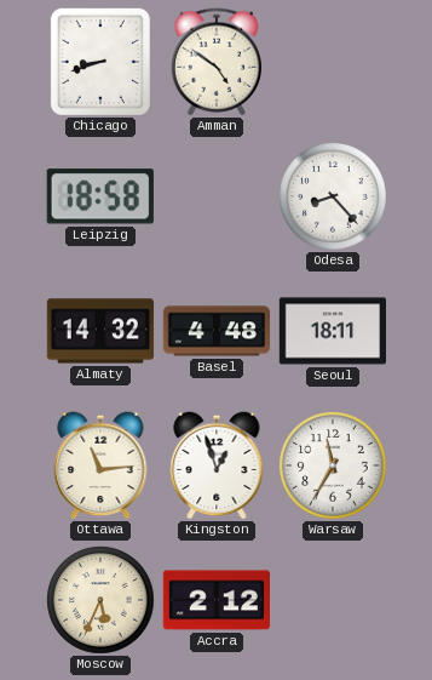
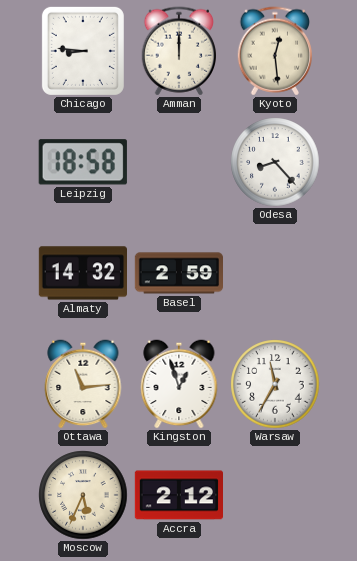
Chicago: 8:42 -> 8:46
Amman: 4:51 -> 12:00
Kyoto: none -> 12:29
Basel: 4:48 -> 2:59
Seoul: 18:11 -> none
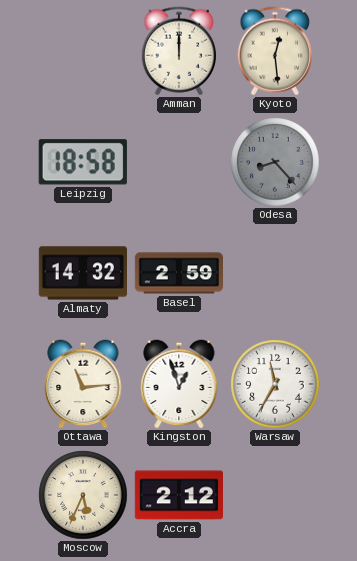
Chicago: 8:46 -> none
Odesa dial: white -> grey
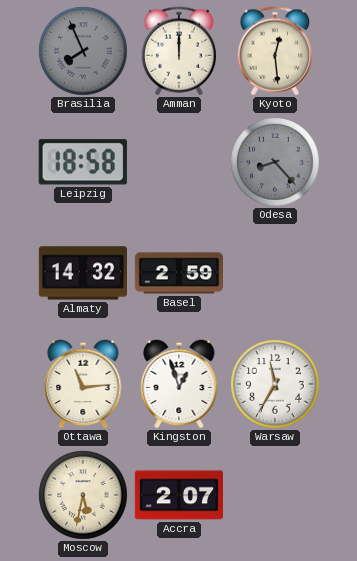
Brasilia: none -> 7:56
Moscow: 5:34 -> 5:32
Accra: 2:12 -> 2:07
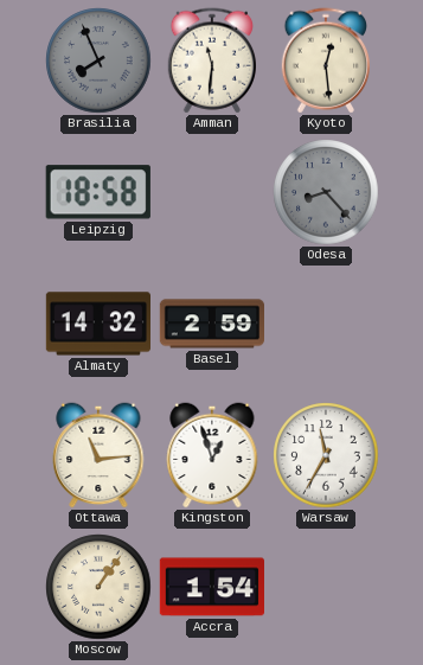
Amman: 12:00 -> 11:31
Moscow: 5:32 -> 1:06
Accra: 2:07 -> 1:54
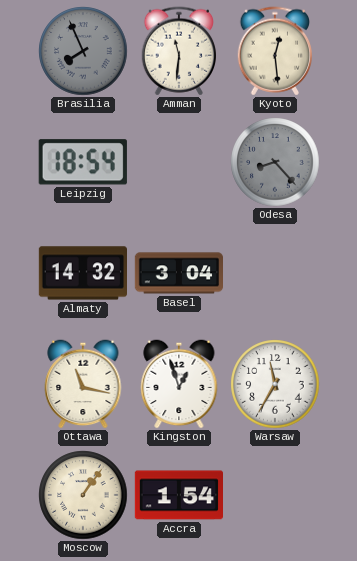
Leipzig: 18:58 -> 18:54
Basel: 2:59 -> 3:04
Ottawa: 11:14 -> 11:17
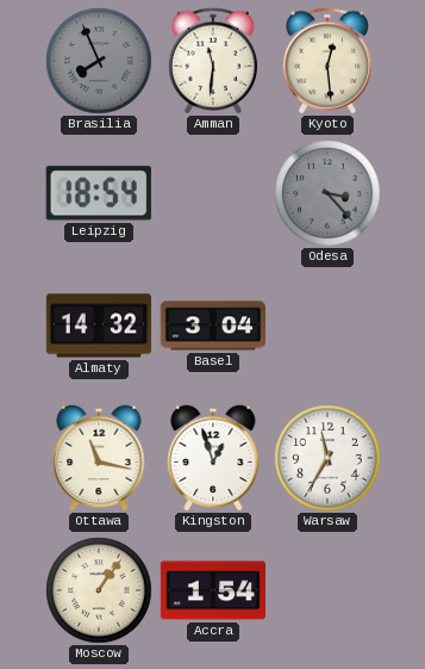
Odesa: 8:23 -> 3:23
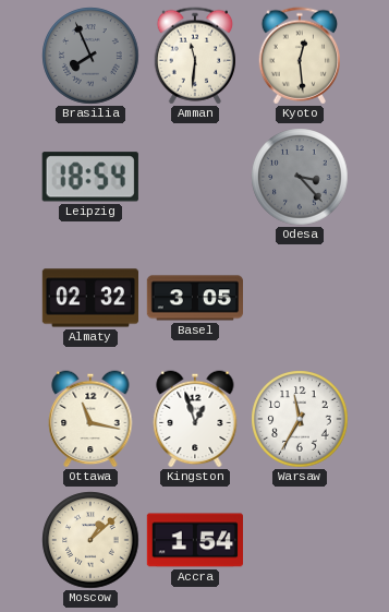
Almaty: 14:32 -> 02:32
Basel: 3:04 -> 3:05
Moscow: 1:06 -> 1:08
